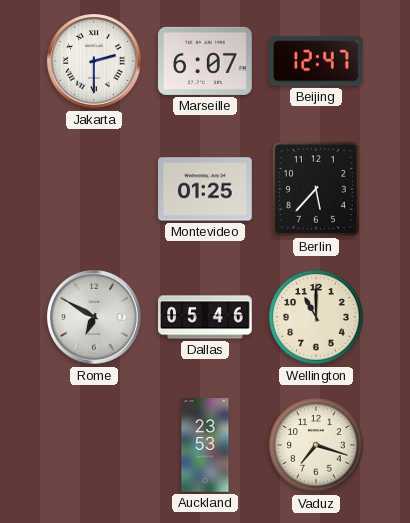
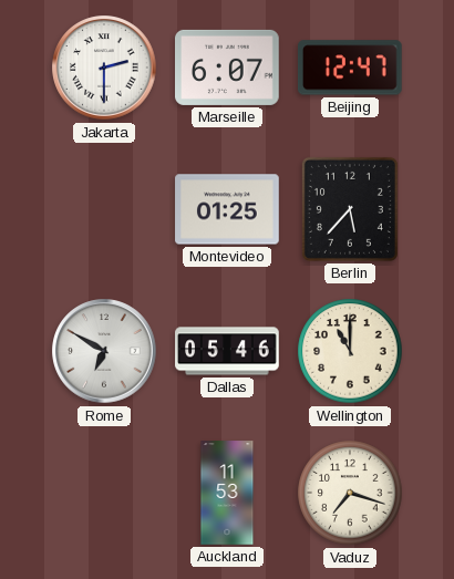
Auckland: 23:53 -> 11:53
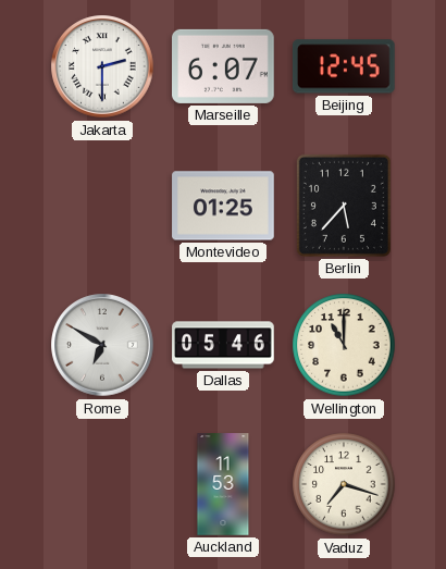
Beijing: 12:47 -> 12:45
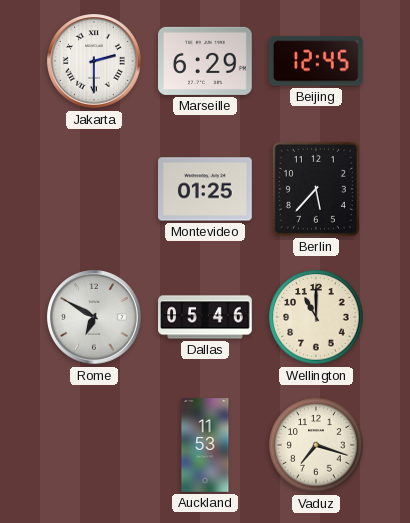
Marseille: 6:07 -> 6:29
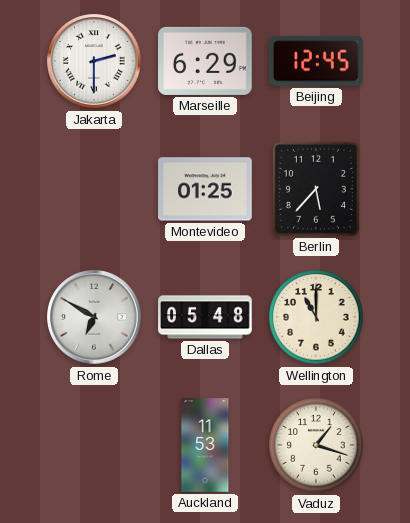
Dallas: 05:46 -> 05:48
Vaduz: 7:18 -> 1:18
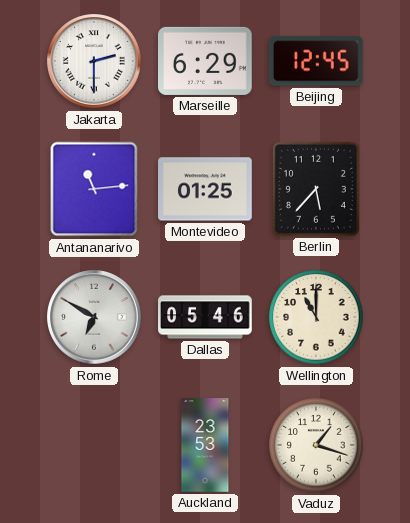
Antananarivo: none -> 11:14
Dallas: 05:48 -> 05:46
Auckland: 11:53 -> 23:53
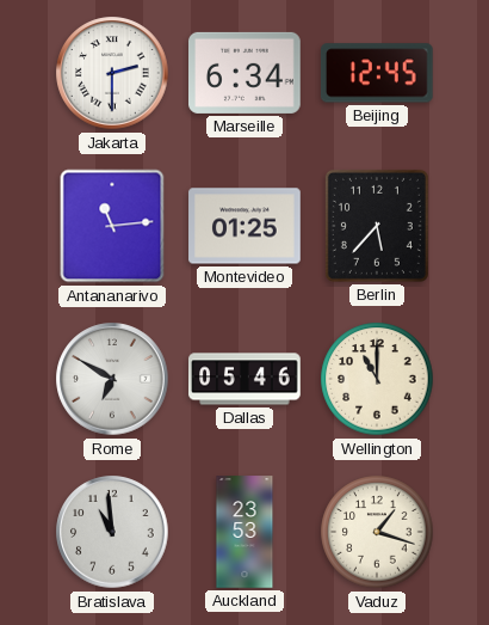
Marseille: 6:29 -> 6:34
Bratislava: none -> 10:59
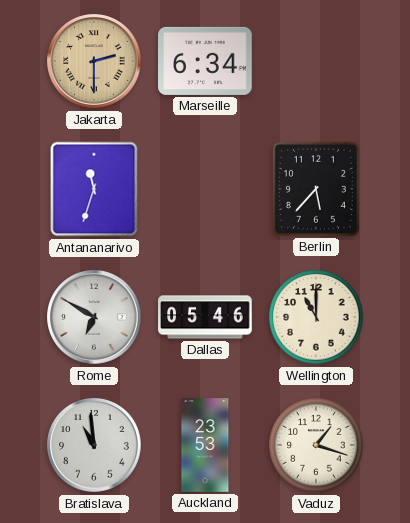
Jakarta dial: white -> champagne
Beijing: 12:45 -> none
Antananarivo: 11:14 -> 11:33
Montevideo: 01:25 -> none
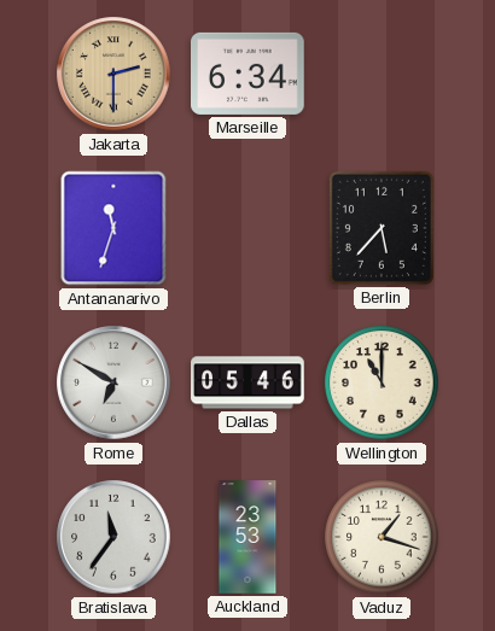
Bratislava: 10:59 -> 11:36
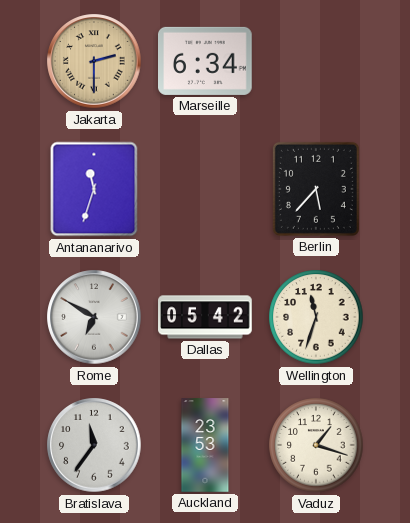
Dallas: 05:46 -> 05:42
Wellington: 11:00 -> 11:33
